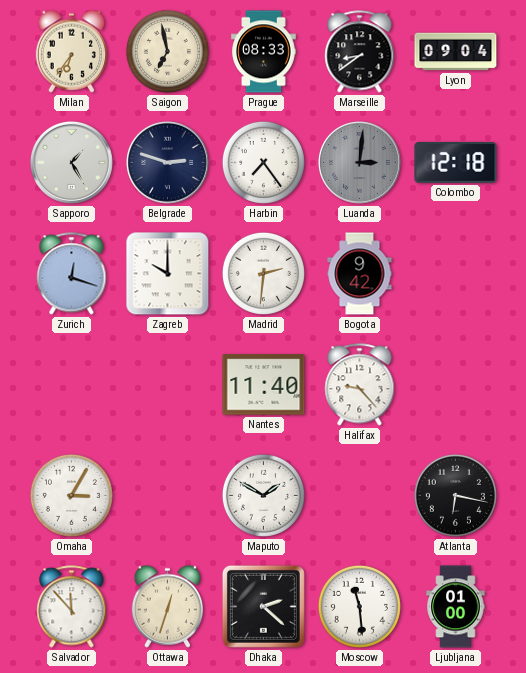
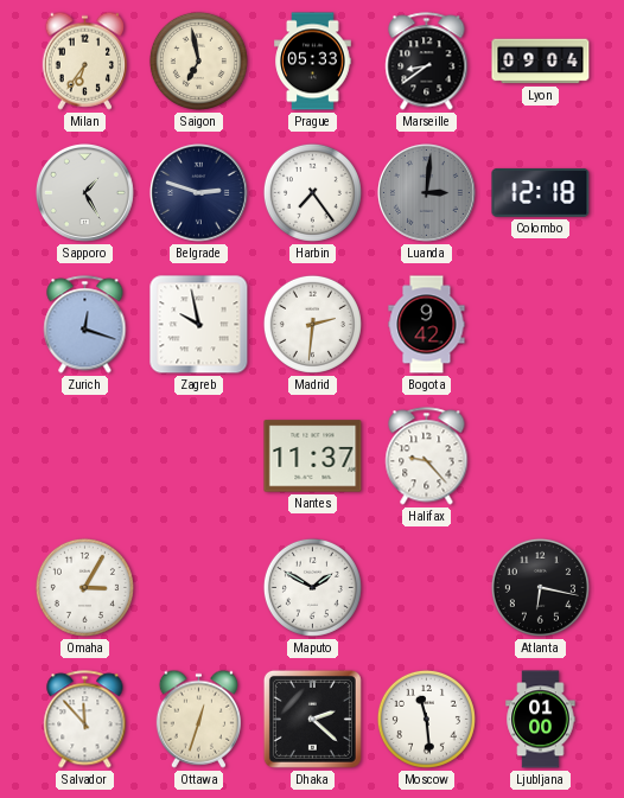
Prague: 08:33 -> 05:33
Zagreb: 10:00 -> 9:58
Nantes: 11:40 -> 11:37
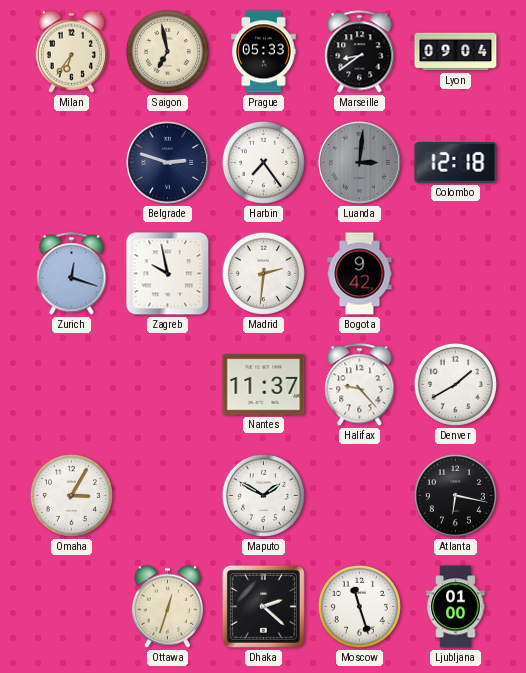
Sapporo: 1:25 -> none
Denver: none -> 1:40
Salvador: 11:53 -> none
Moscow: 11:29 -> 11:27
